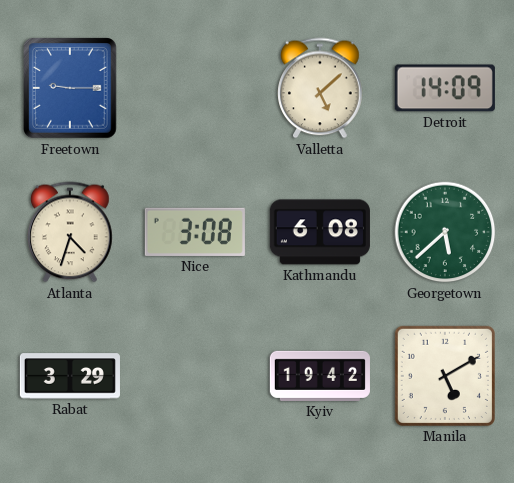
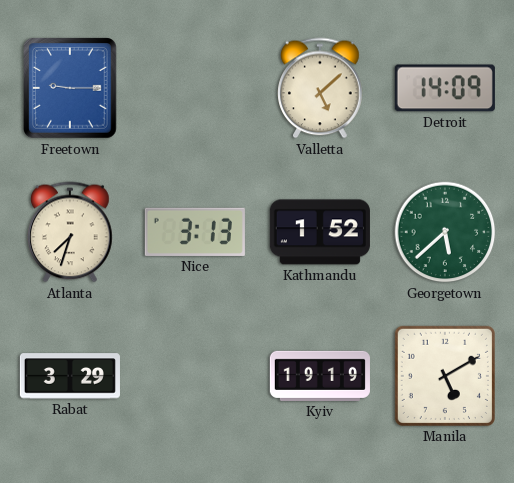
Atlanta: 4:33 -> 7:33
Nice: 3:08 -> 3:13
Kathmandu: 6:08 -> 1:52
Kyiv: 19:42 -> 19:19
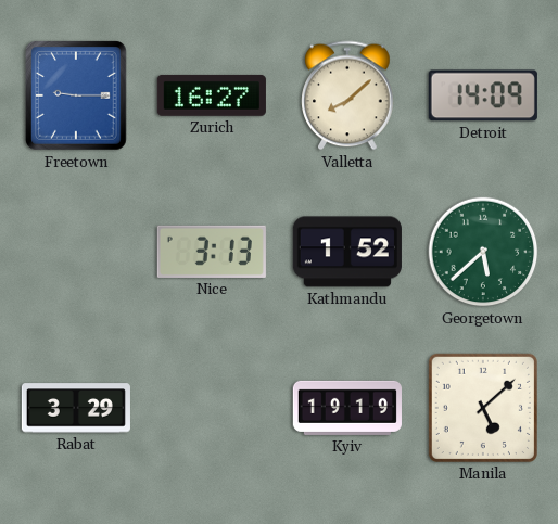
Zurich: none -> 16:27
Valletta: 5:08 -> 8:08
Atlanta: 7:33 -> none
Manila: 5:10 -> 5:08
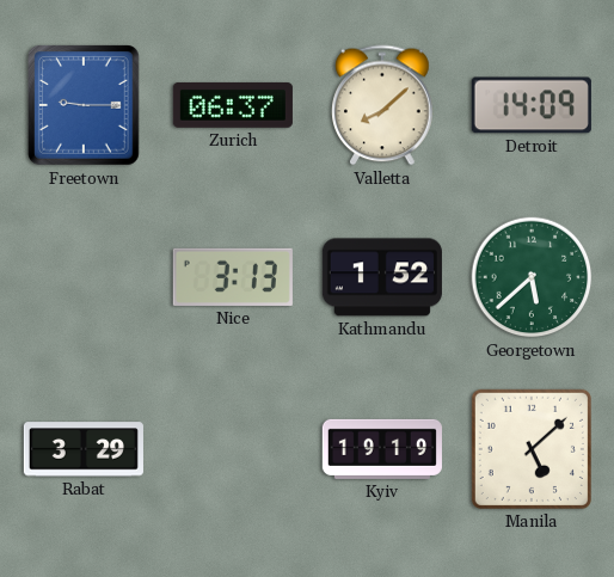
Zurich: 16:27 -> 06:37
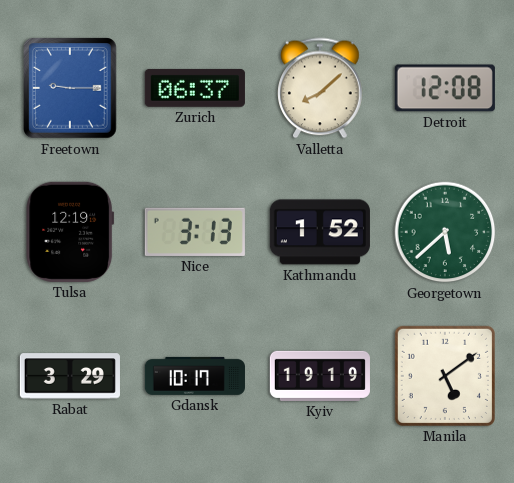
Detroit: 14:09 -> 12:08
Tulsa: none -> 12:19
Gdansk: none -> 10:17
Manila: 5:08 -> 5:09
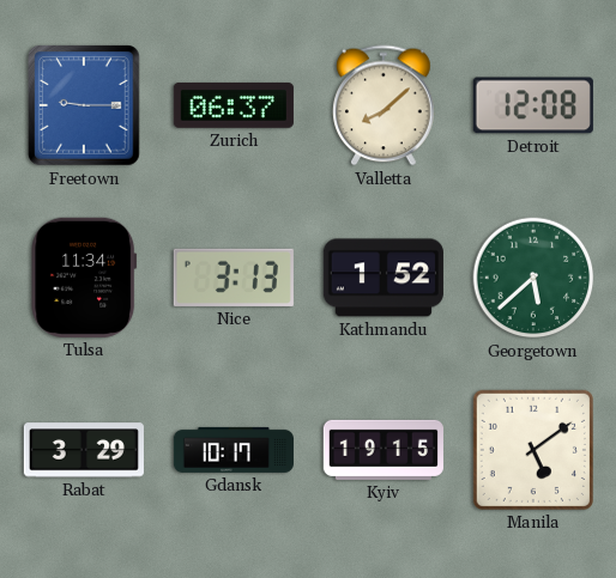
Tulsa: 12:19 -> 11:34
Kyiv: 19:19 -> 19:15
